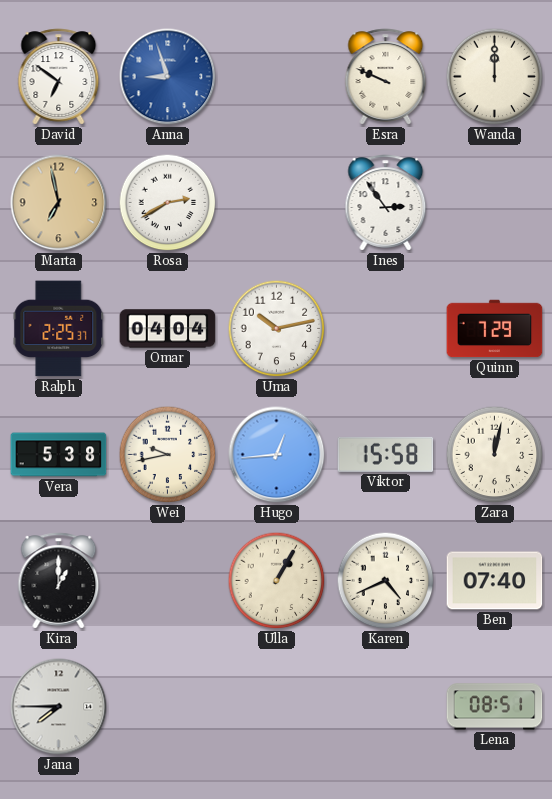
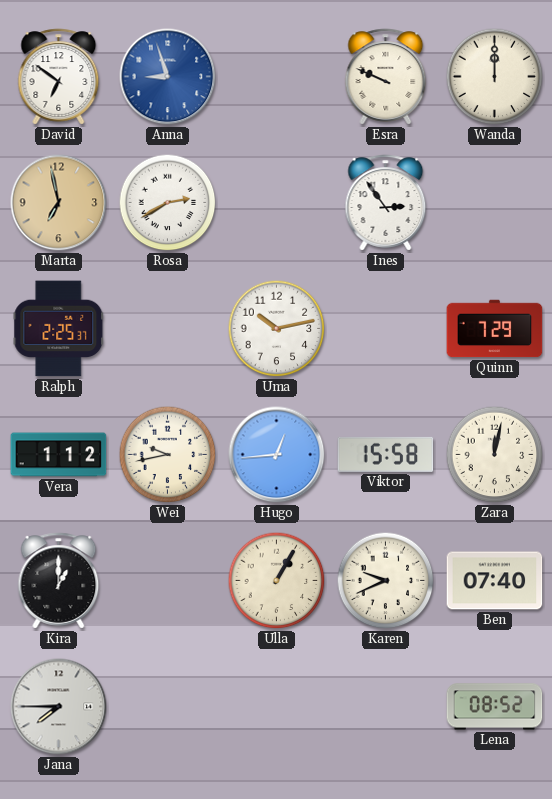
Omar: 04:04 -> none
Vera: 5:38 -> 1:12
Karen: 4:41 -> 9:41
Lena: 08:51 -> 08:52
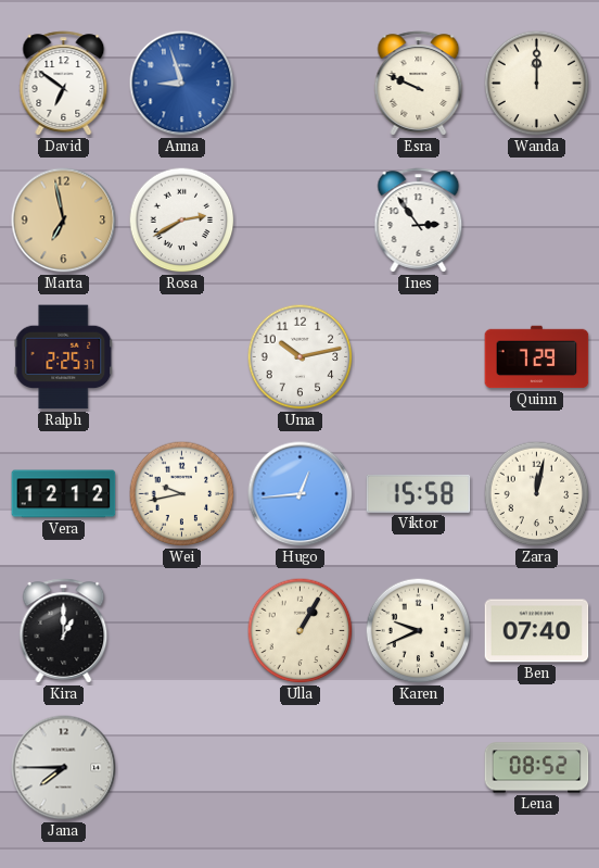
Vera: 1:12 -> 12:12
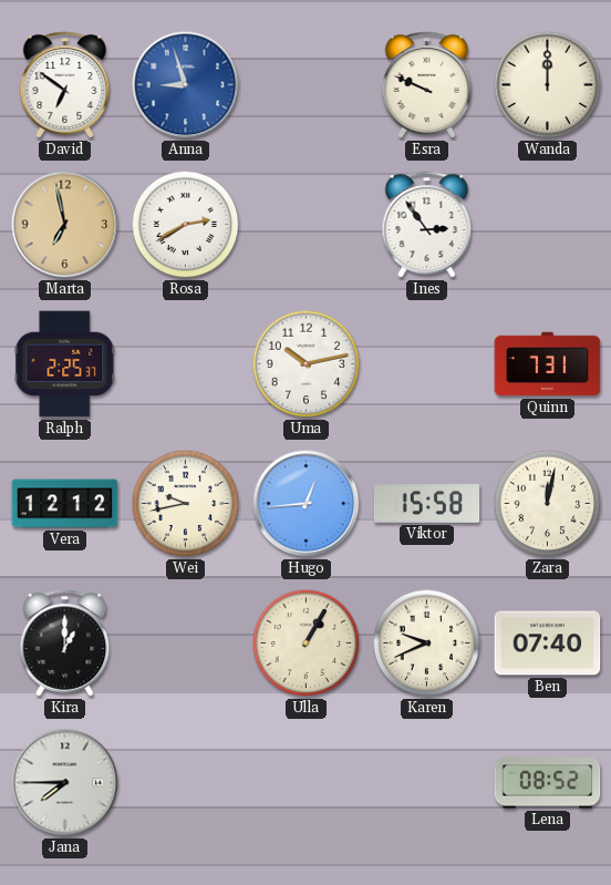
Quinn: 7:29 -> 7:31
